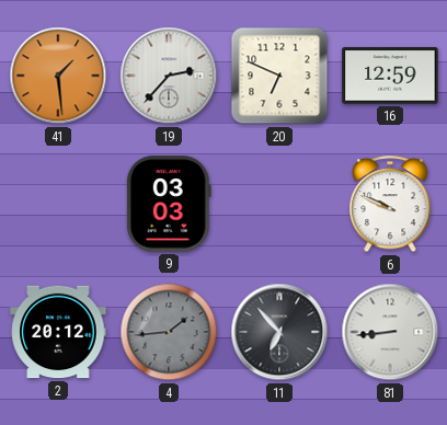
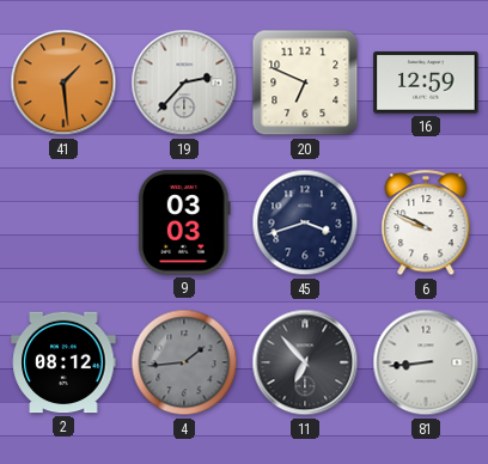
45: none -> 3:42
2: 20:12 -> 08:12
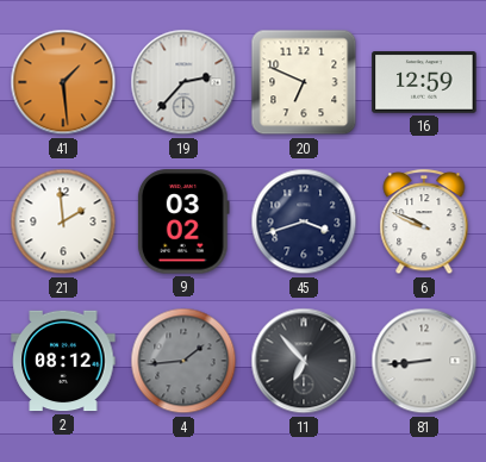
21: none -> 1:59
9: 03:03 -> 03:02
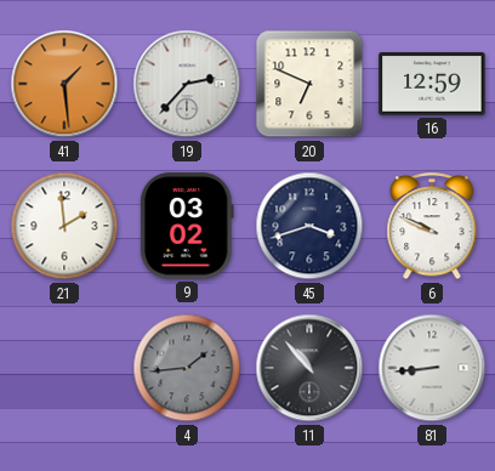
2: 08:12 -> none
11: 6:53 -> 10:53
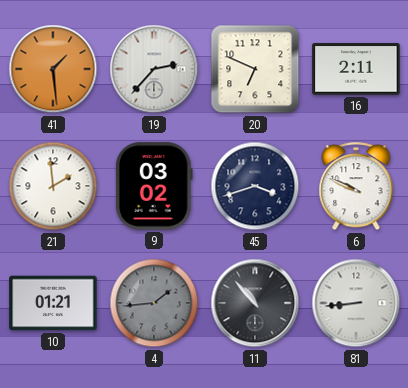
16: 12:59 -> 2:11
10: none -> 01:21
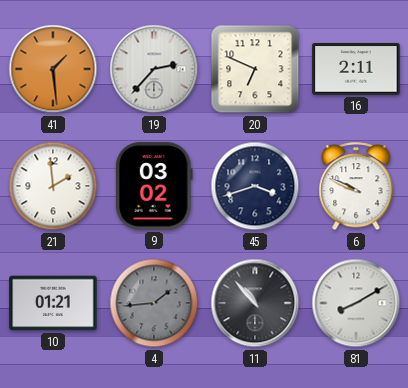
81: 8:44 -> 8:10
